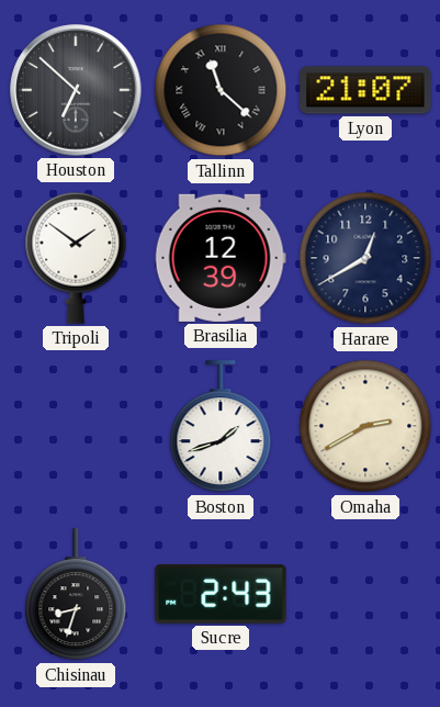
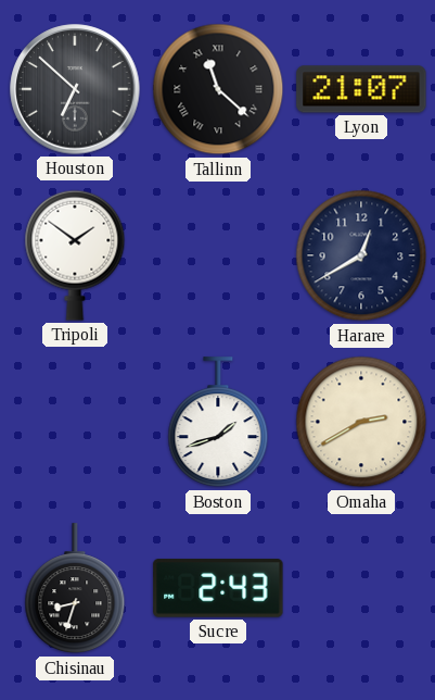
Brasilia: 12:39 -> none
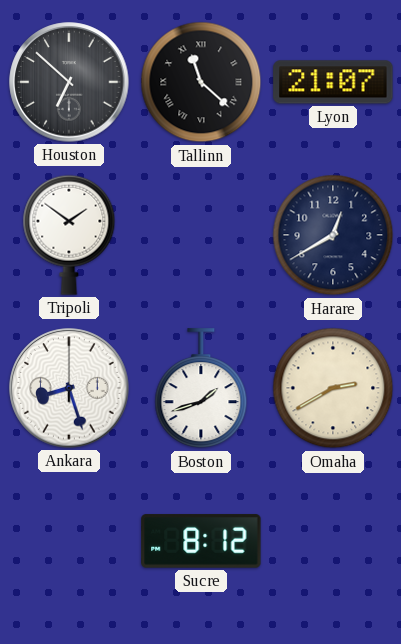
Ankara: none -> 8:27
Chisinau: 8:33 -> none
Sucre: 2:43 -> 8:12
